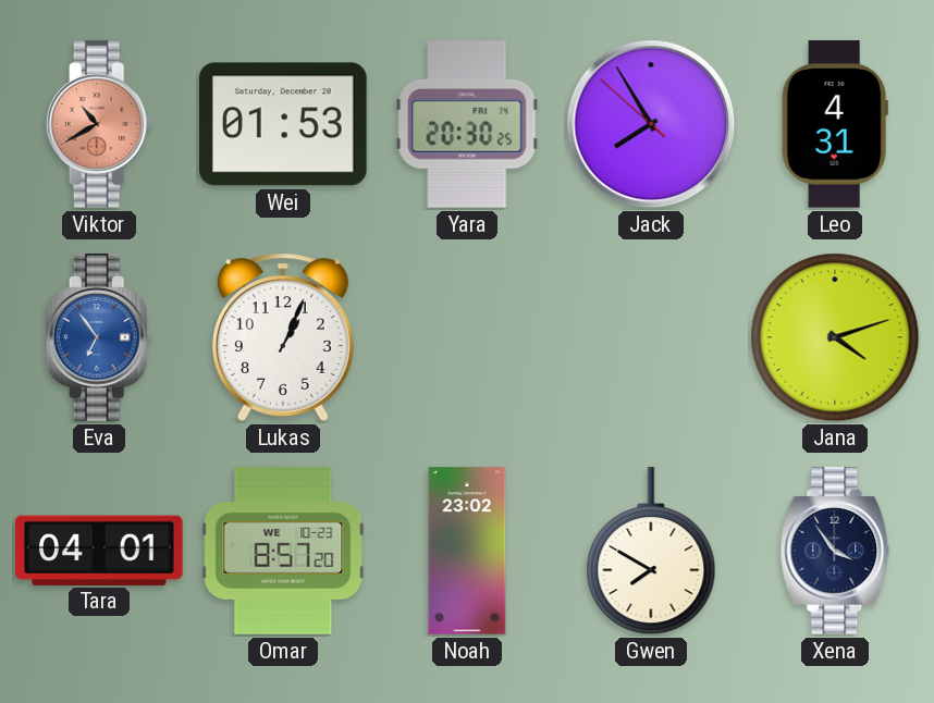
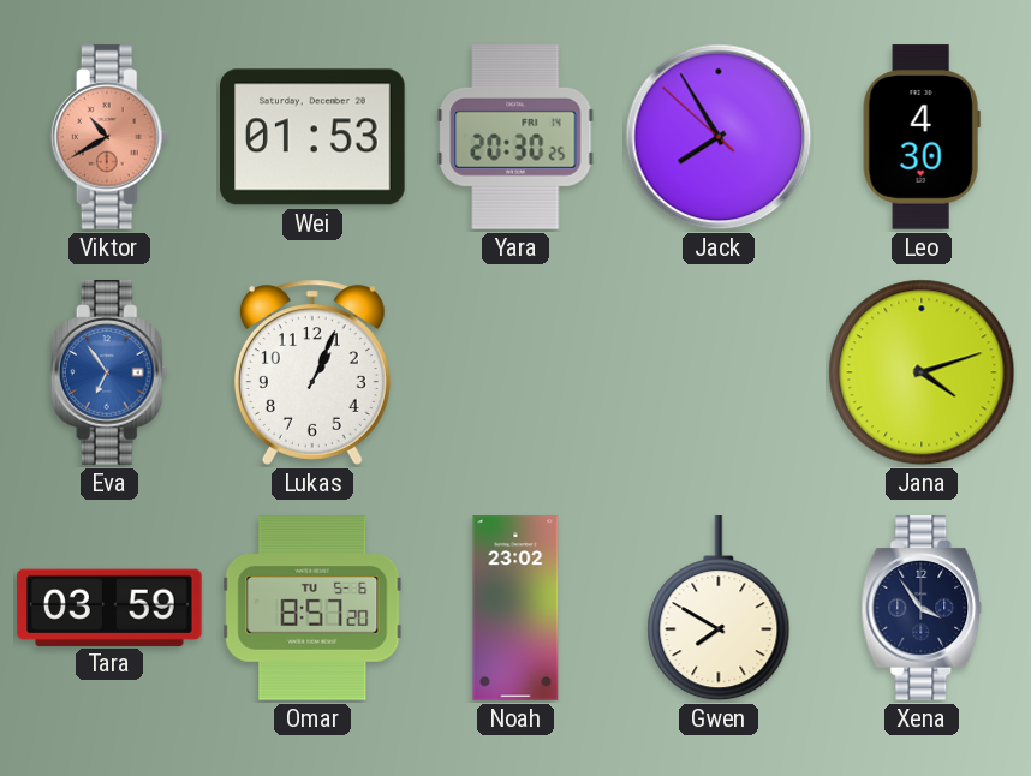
Leo: 4:31 -> 4:30
Tara: 04:01 -> 03:59
Omar date: WE 10-23 -> TU 5-6
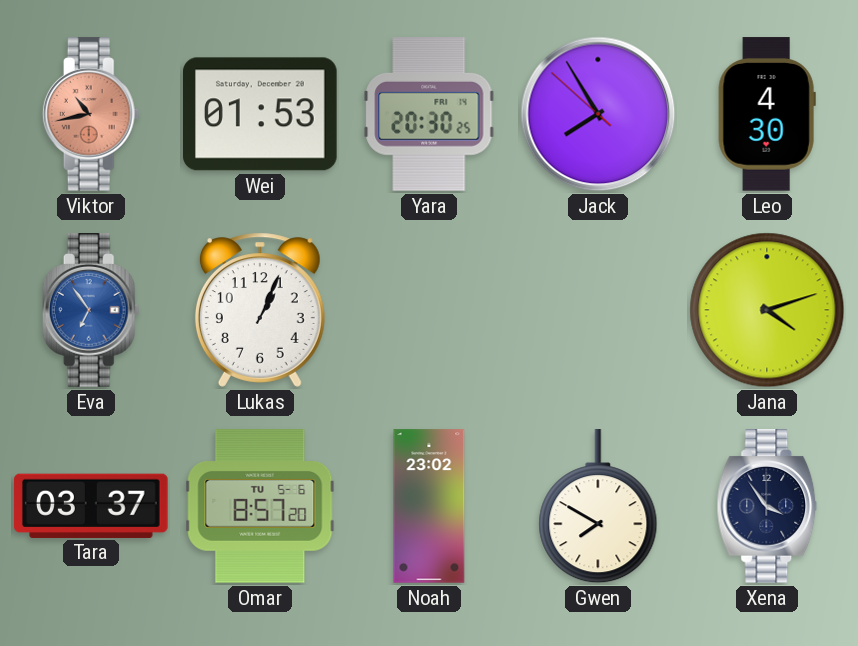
Viktor: 10:40 -> 10:43
Tara: 03:59 -> 03:37
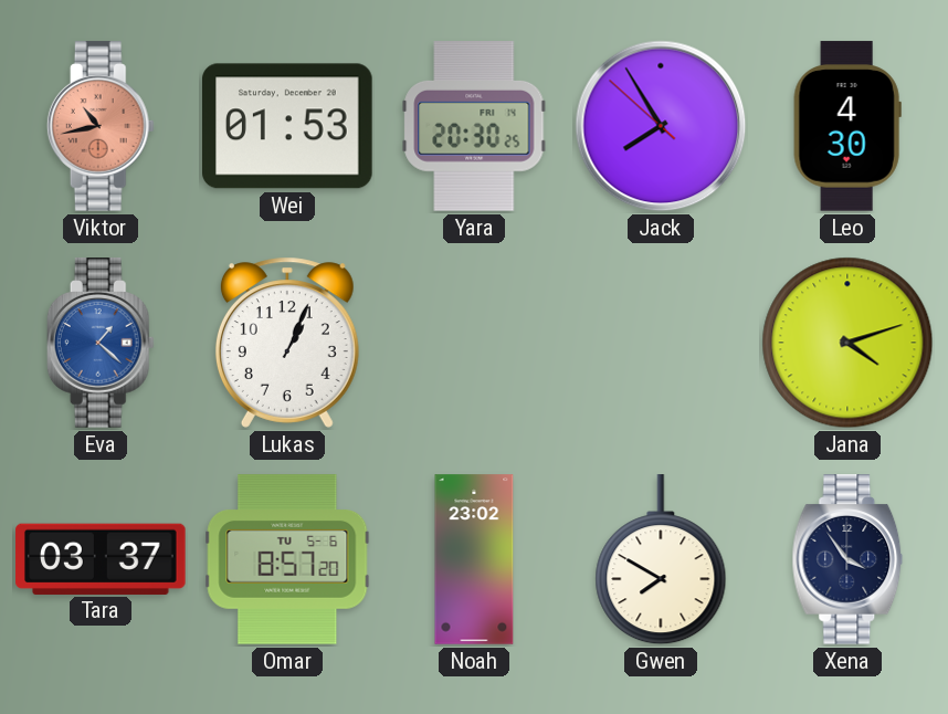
Eva: 6:54 -> 1:22
